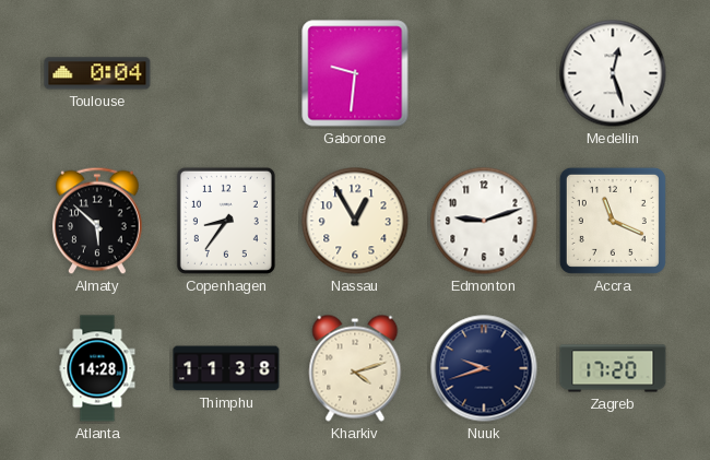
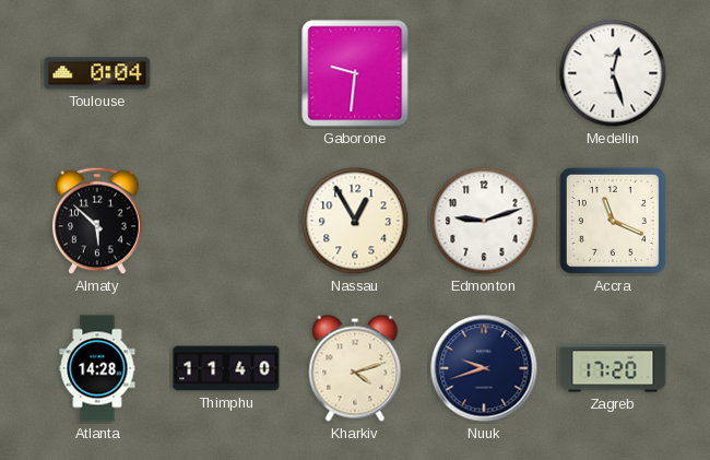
Copenhagen: 8:36 -> none
Thimphu: 11:38 -> 11:40
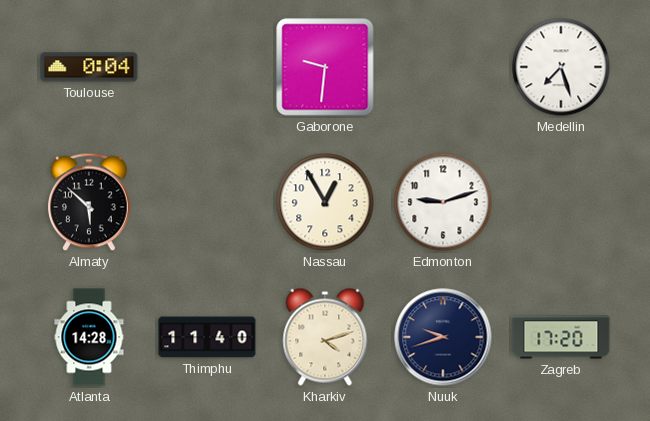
Medellin: 12:27 -> 7:27
Accra: 11:19 -> none
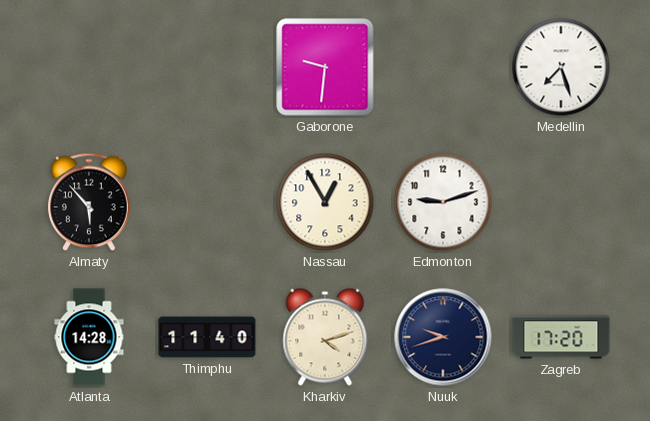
Toulouse: 0:04 -> none
Almaty: 5:52 -> 5:53
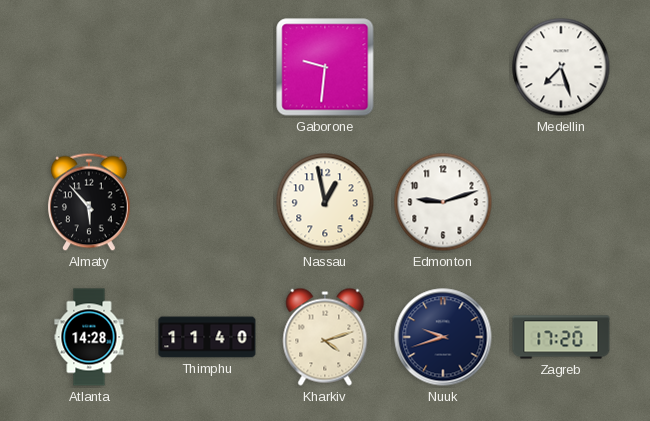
Nassau: 12:55 -> 12:58
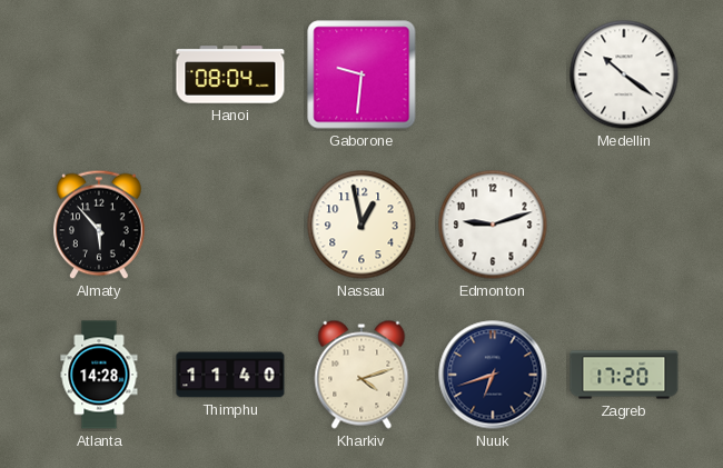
Hanoi: none -> 08:04
Medellin: 7:27 -> 10:21
Nuuk: 9:42 -> 6:42
